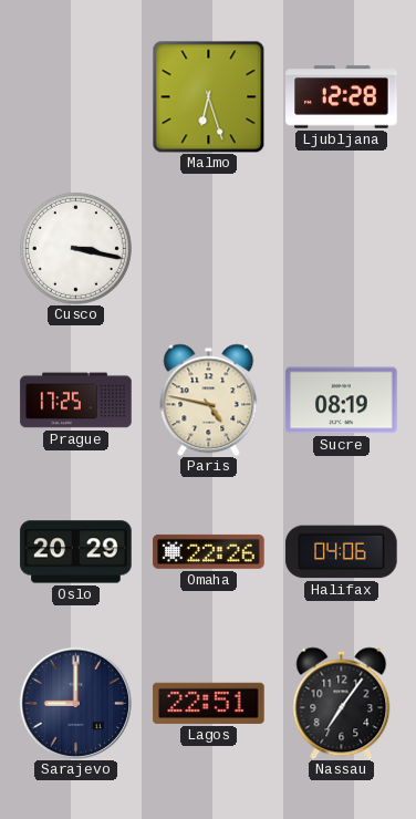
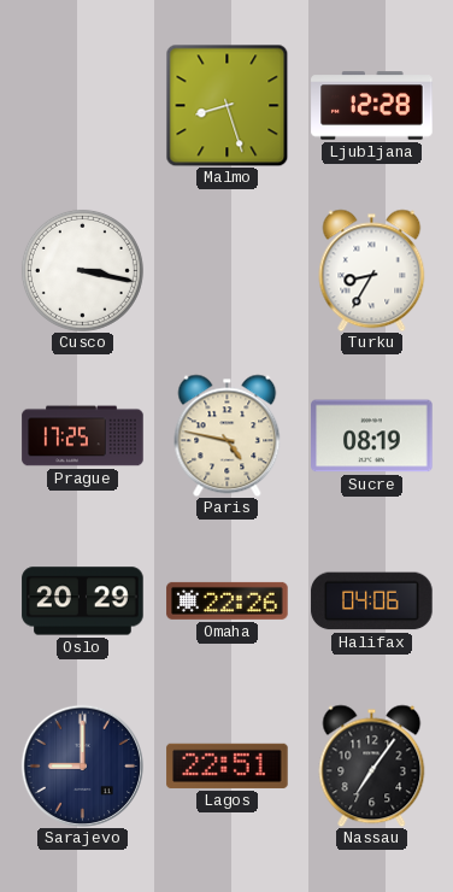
Malmo: 6:27 -> 8:27
Turku: none -> 8:35
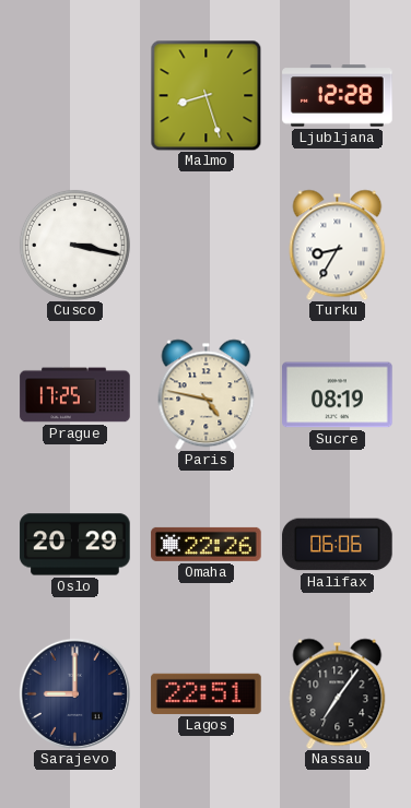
Halifax: 04:06 -> 06:06
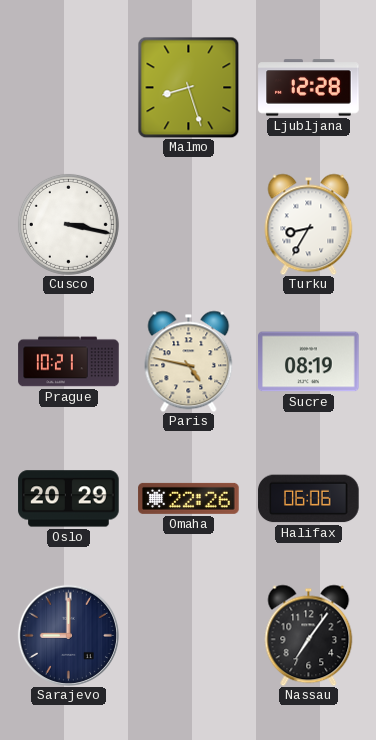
Prague: 17:25 -> 10:21
Lagos: 22:51 -> none
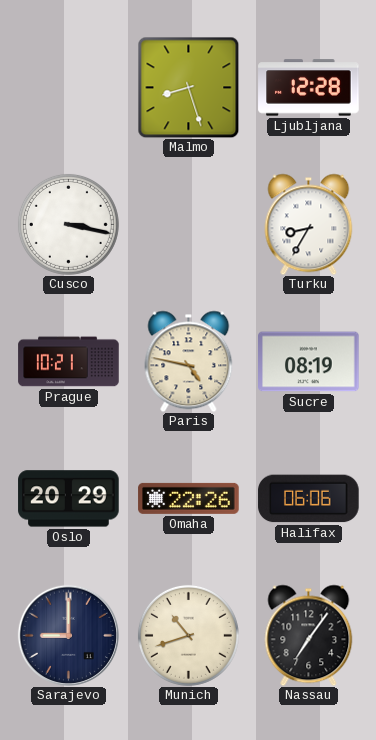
Munich: none -> 10:42
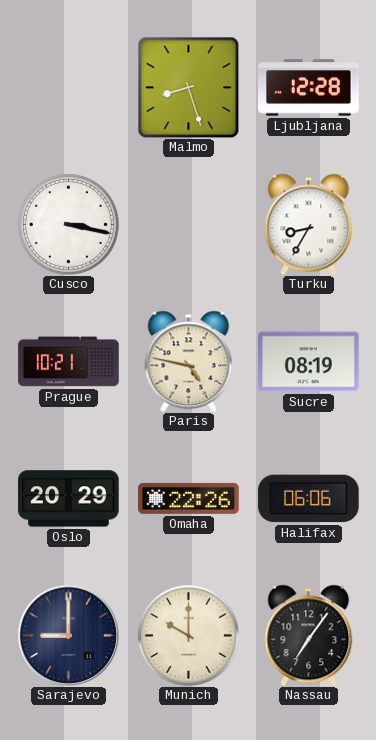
Munich: 10:42 -> 10:00
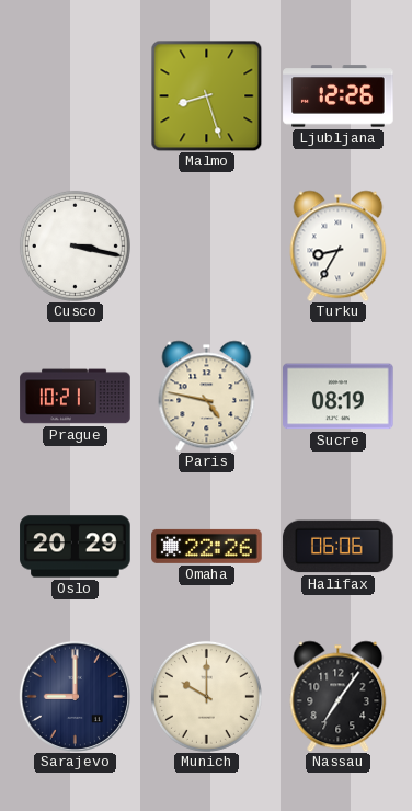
Ljubljana: 12:28 -> 12:26
